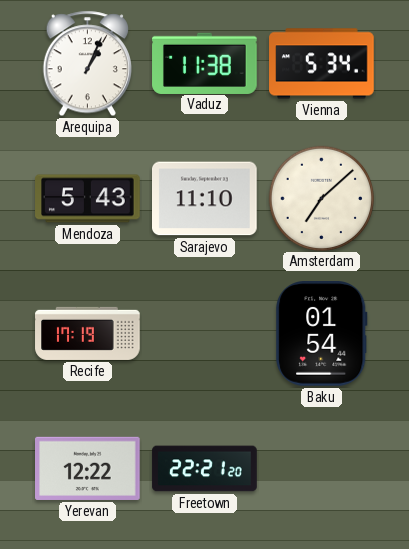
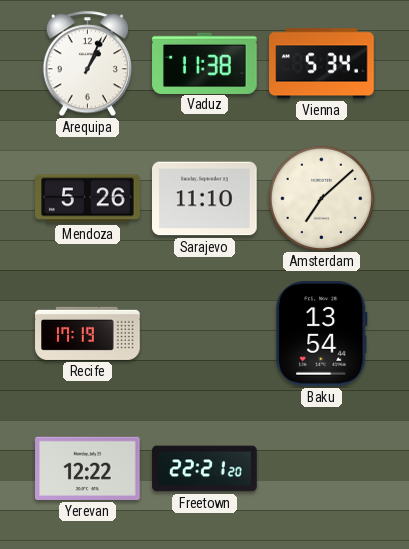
Mendoza: 5:43 -> 5:26
Baku: 01:54 -> 13:54
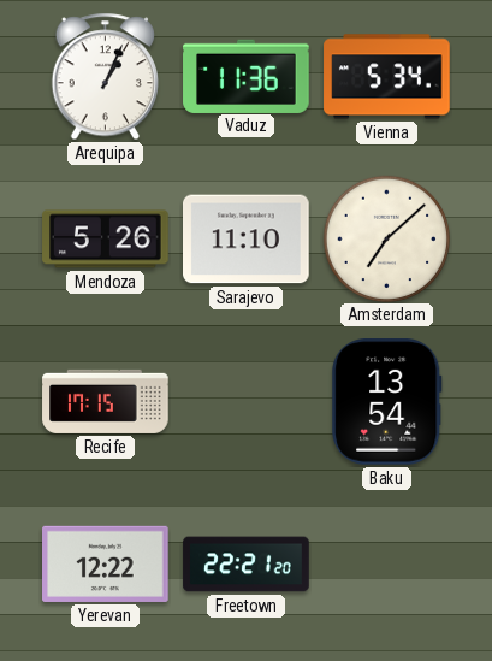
Vaduz: 11:38 -> 11:36
Recife: 17:19 -> 17:15
